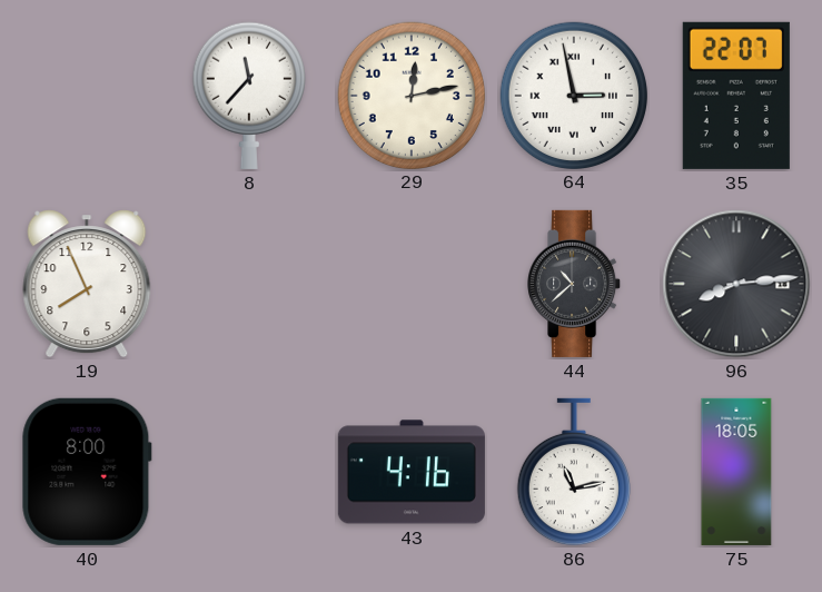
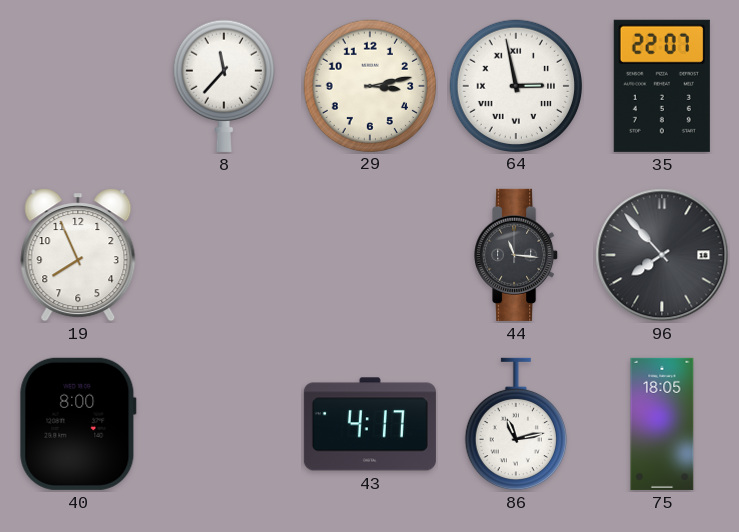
29: 12:13 -> 3:13
44: 10:38 -> 11:16
96: 8:14 -> 7:53
43: 4:16 -> 4:17
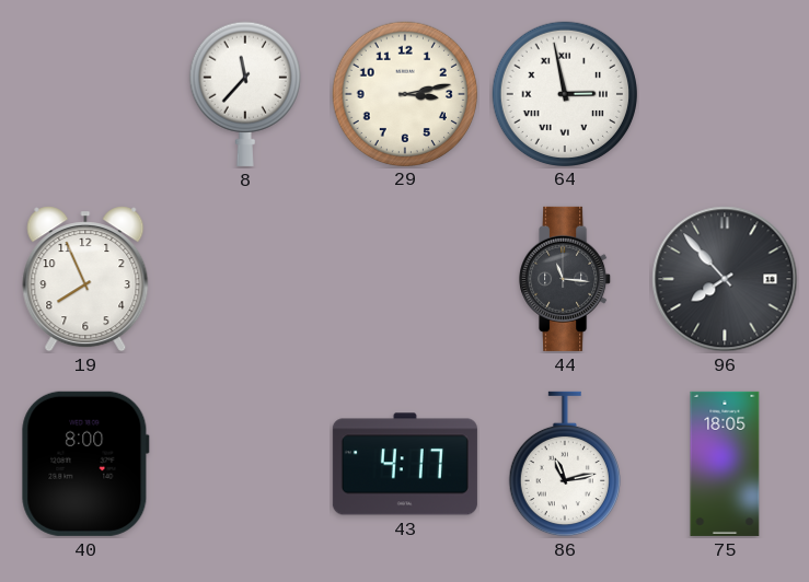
35: 22:07 -> none
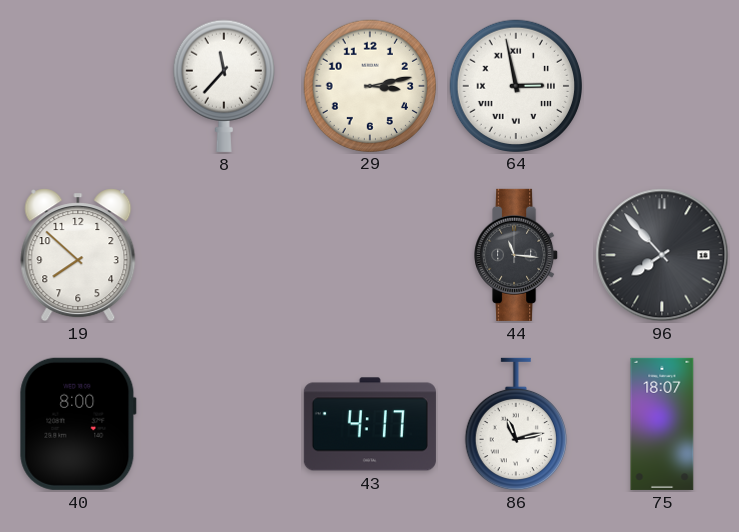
19: 7:56 -> 7:52
75: 18:05 -> 18:07
